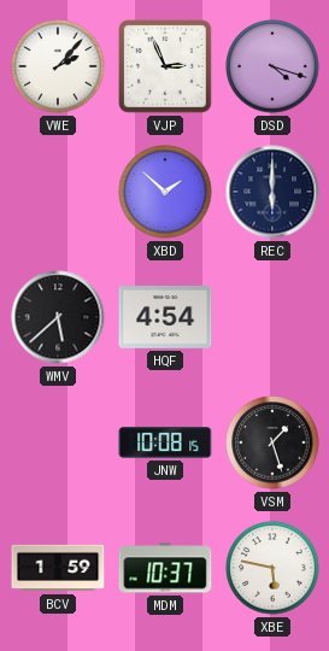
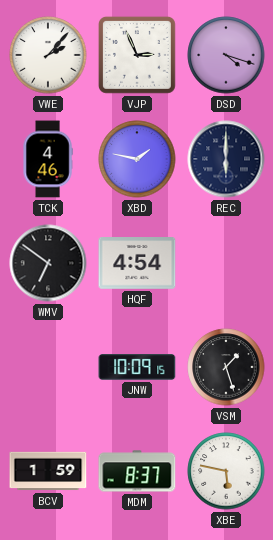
TCK: none -> 4:46
XBD: 1:52 -> 1:47
WMV: 5:38 -> 6:51
JNW: 10:08 -> 10:09
MDM: 10:37 -> 8:37
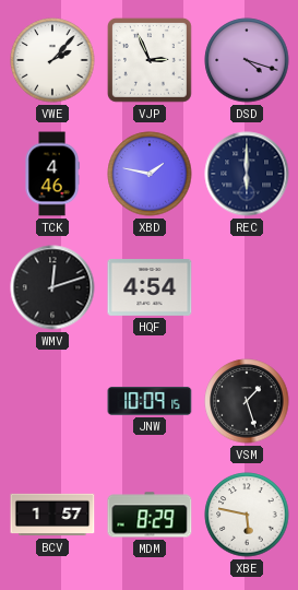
WMV: 6:51 -> 12:12
BCV: 1:59 -> 1:57
MDM: 8:37 -> 8:29
